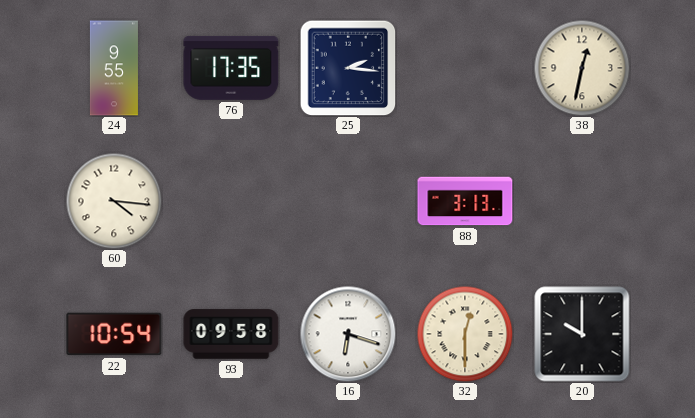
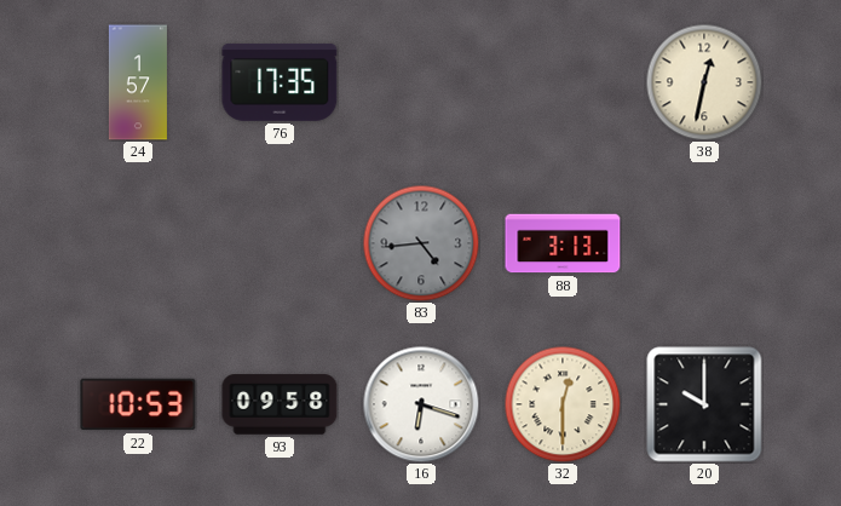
24: 9:55 -> 1:57
25: 2:16 -> none
60: 4:16 -> none
83: none -> 4:44
22: 10:54 -> 10:53
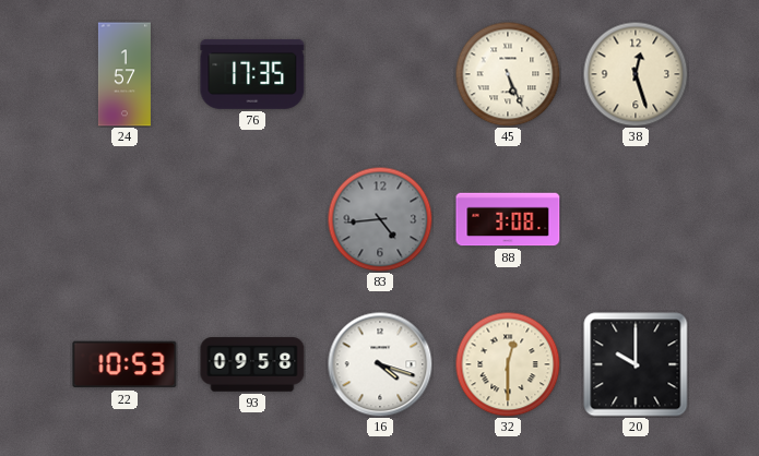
45: none -> 5:26
38: 12:32 -> 12:27
88: 3:13 -> 3:08
16: 6:18 -> 4:18
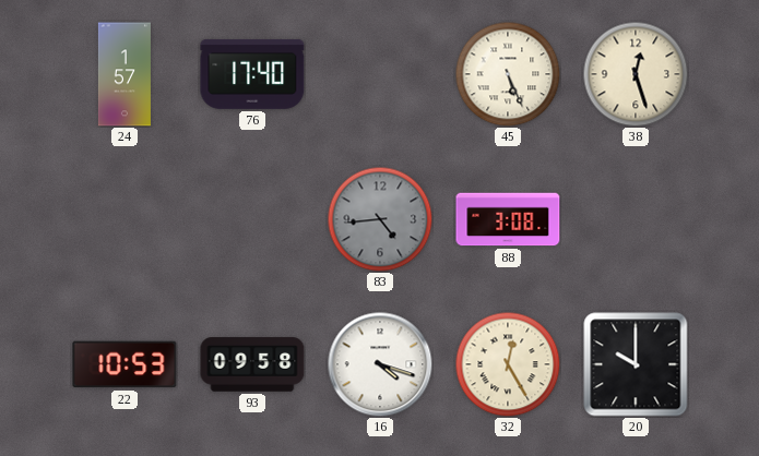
76: 17:35 -> 17:40
32: 12:30 -> 12:25
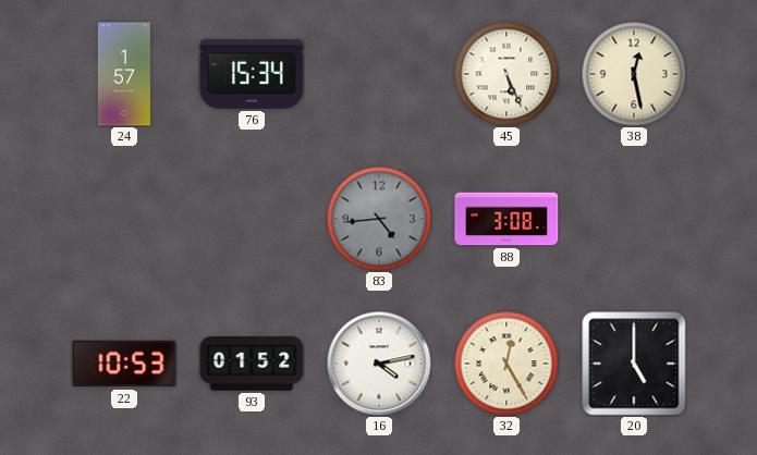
76: 17:40 -> 15:34
38: 12:27 -> 12:28
93: 09:58 -> 01:52
16: 4:18 -> 4:13
20: 10:00 -> 5:00
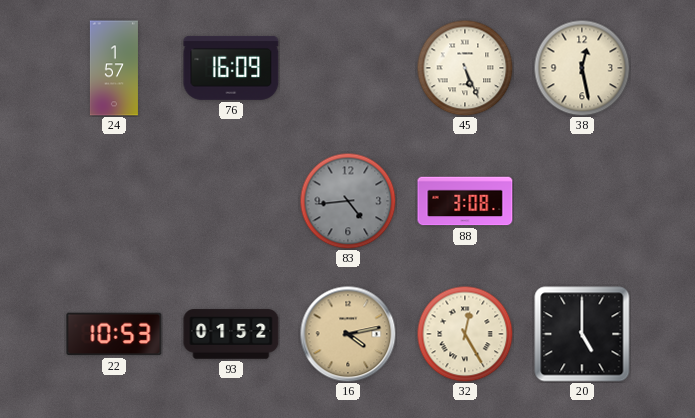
76: 15:34 -> 16:09
16 dial: white -> champagne
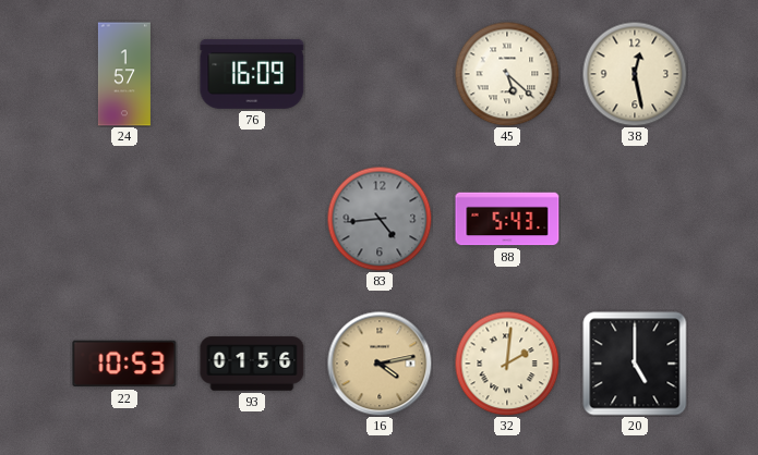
45: 5:26 -> 5:22
88: 3:08 -> 5:43
93: 01:52 -> 01:56
32: 12:25 -> 2:01
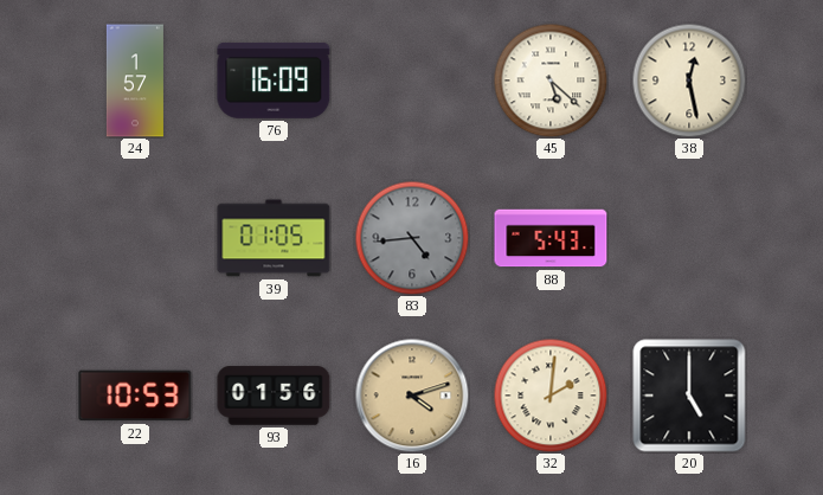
39: none -> 01:05
16: 4:13 -> 4:12
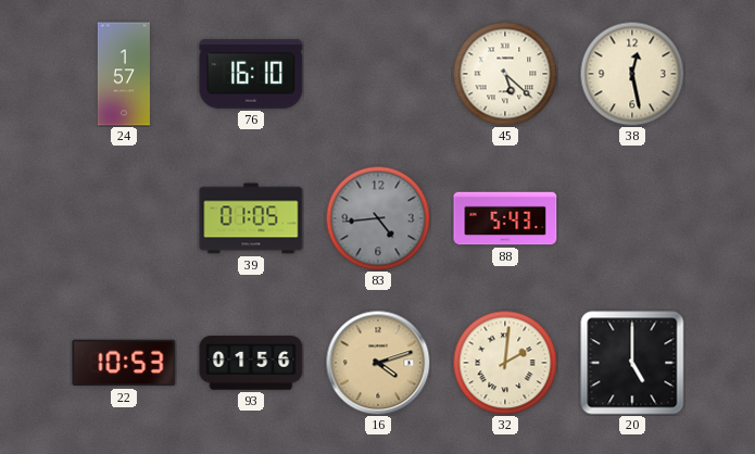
76: 16:09 -> 16:10
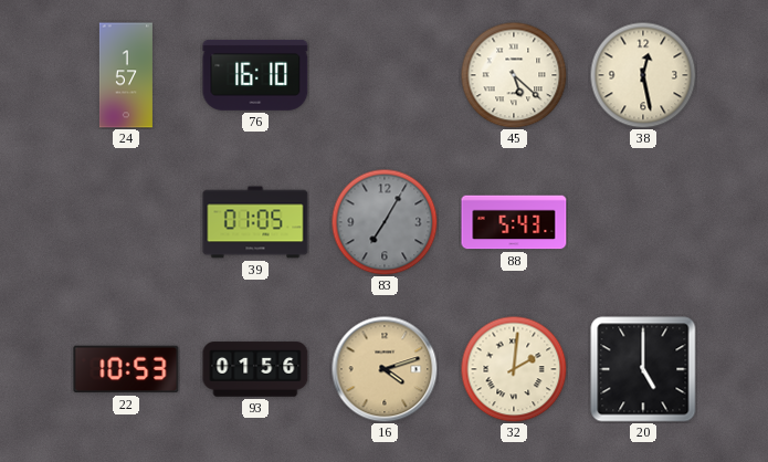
83: 4:44 -> 7:05
